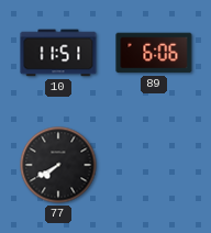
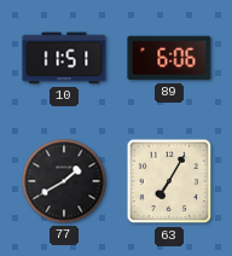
77: 7:40 -> 1:40
63: none -> 7:05
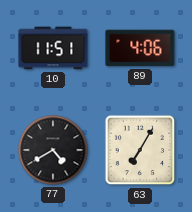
89: 6:06 -> 4:06
77: 1:40 -> 4:40
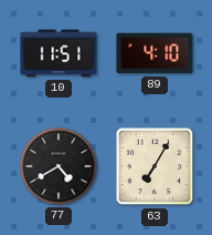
89: 4:06 -> 4:10
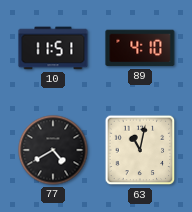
63: 7:05 -> 11:02
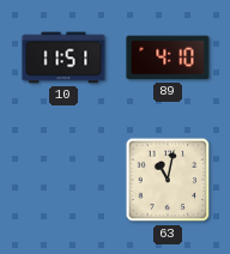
77: 4:40 -> none
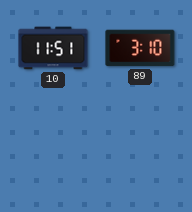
89: 4:10 -> 3:10
63: 11:02 -> none
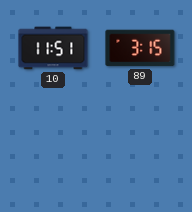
89: 3:10 -> 3:15
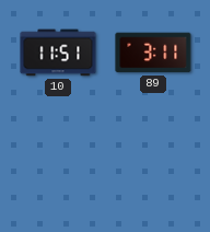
89: 3:15 -> 3:11
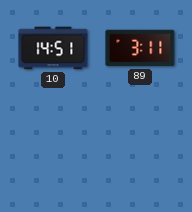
10: 11:51 -> 14:51
